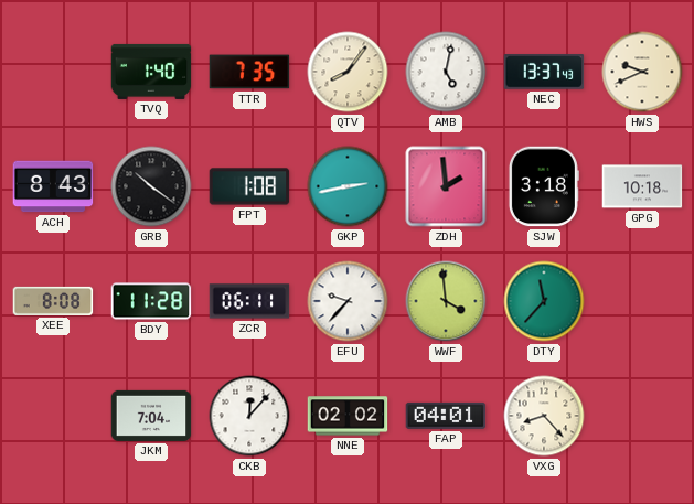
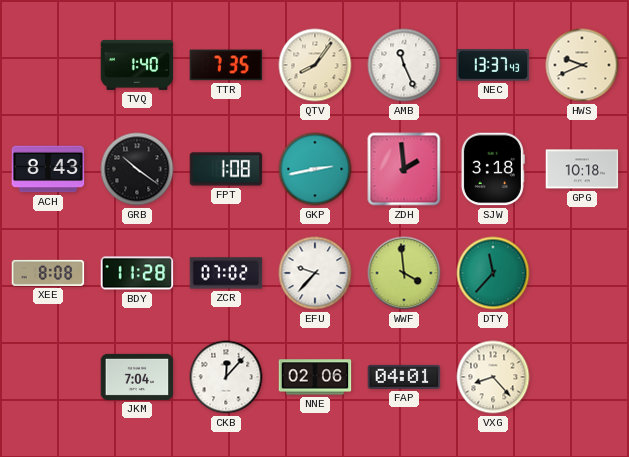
AMB: 5:02 -> 11:26
ZCR: 06:11 -> 07:02
NNE: 02:02 -> 02:06
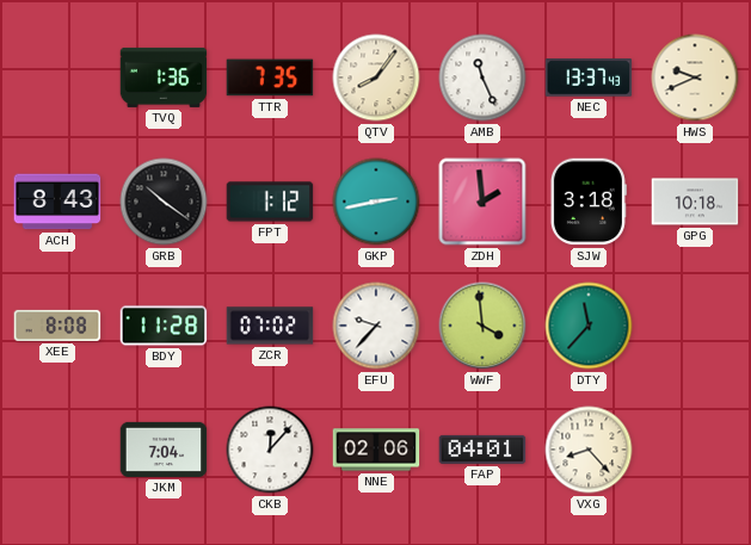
TVQ: 1:40 -> 1:36
FPT: 1:08 -> 1:12
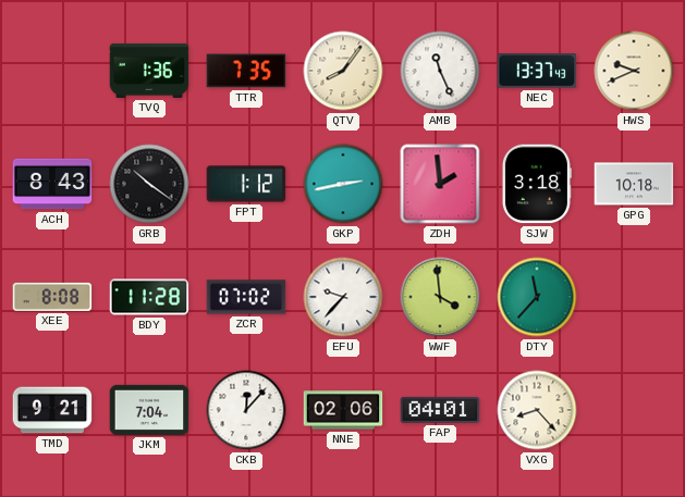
TMD: none -> 9:21
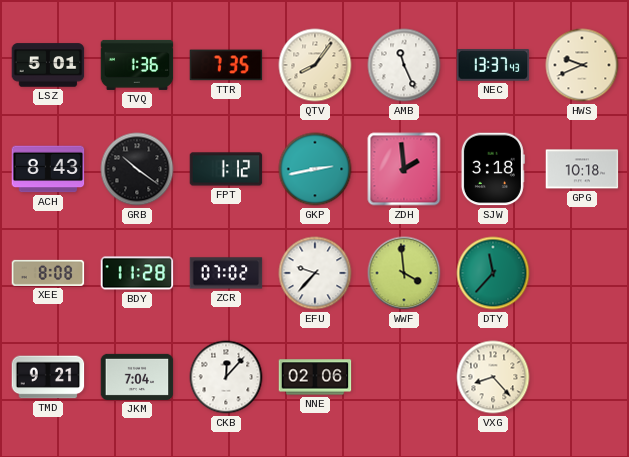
LSZ: none -> 5:01
FAP: 04:01 -> none
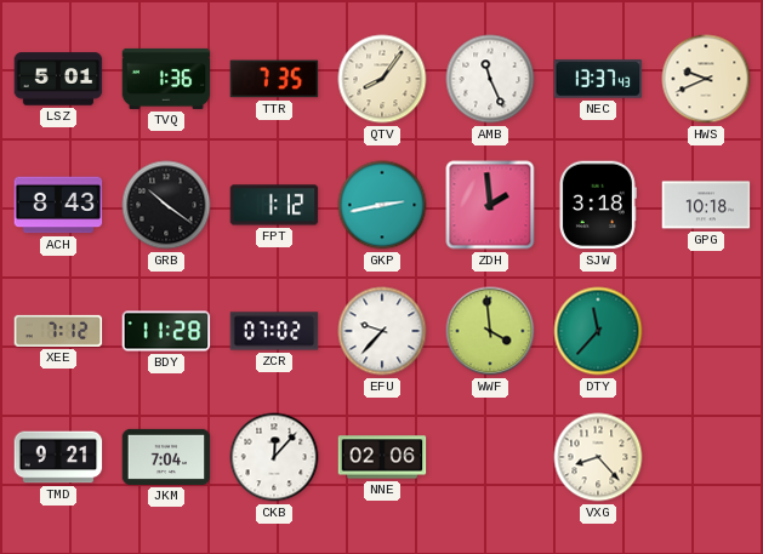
XEE: 8:08 -> 7:12
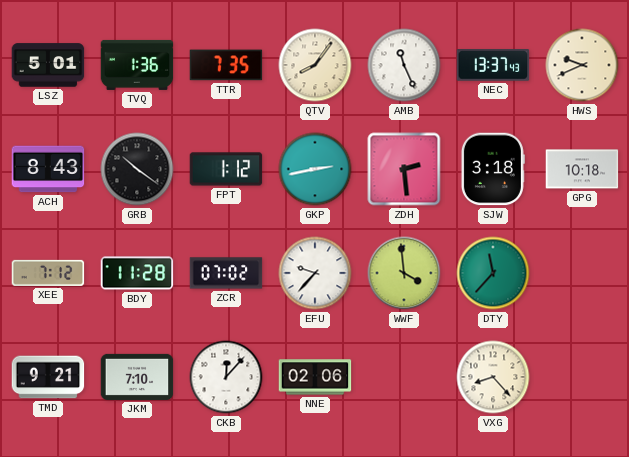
ZDH: 1:59 -> 2:29
JKM: 7:04 -> 7:10
